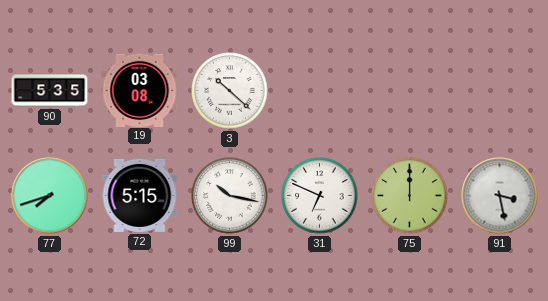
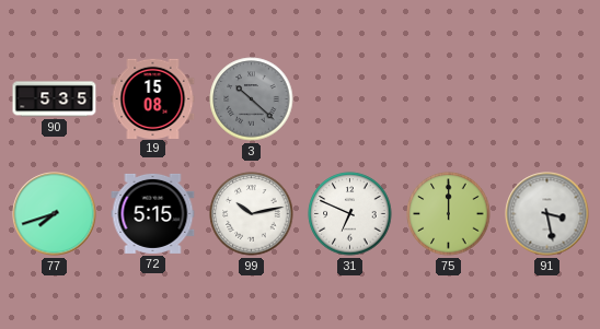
19: 03:08 -> 15:08
3 dial: white -> grey
99: 10:17 -> 10:13
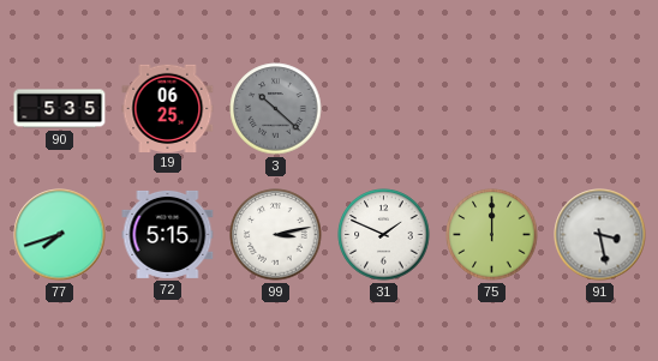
19: 15:08 -> 06:25
99: 10:13 -> 3:13
31: 6:49 -> 1:49
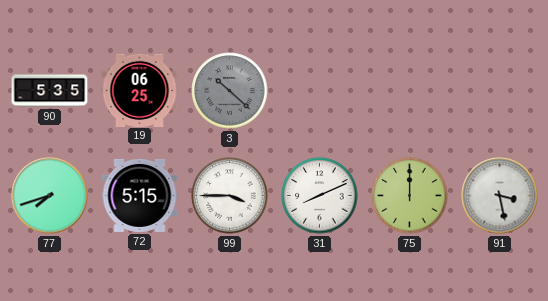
99: 3:13 -> 3:45
31: 1:49 -> 8:11
